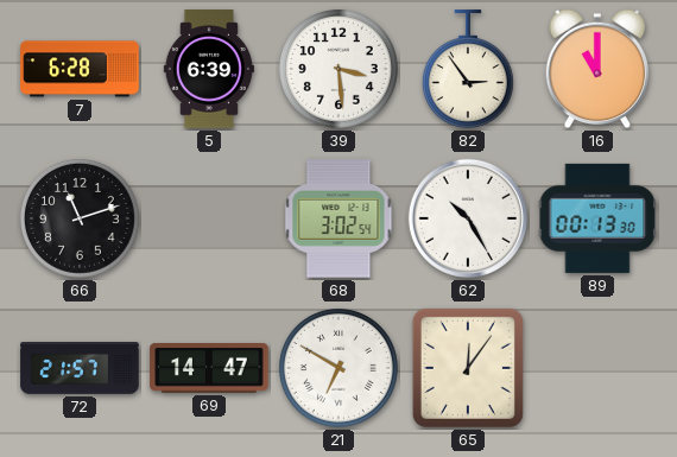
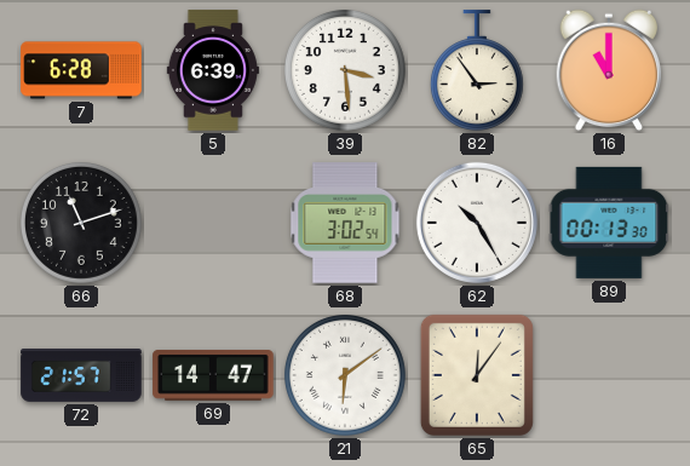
21: 6:50 -> 6:09
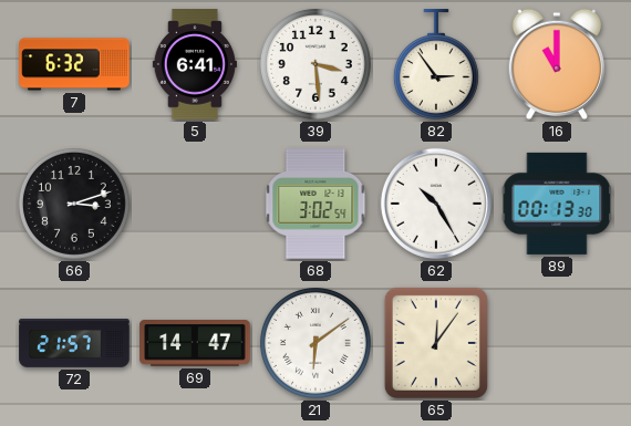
7: 6:28 -> 6:32
5: 6:39 -> 6:41
66: 11:12 -> 3:12
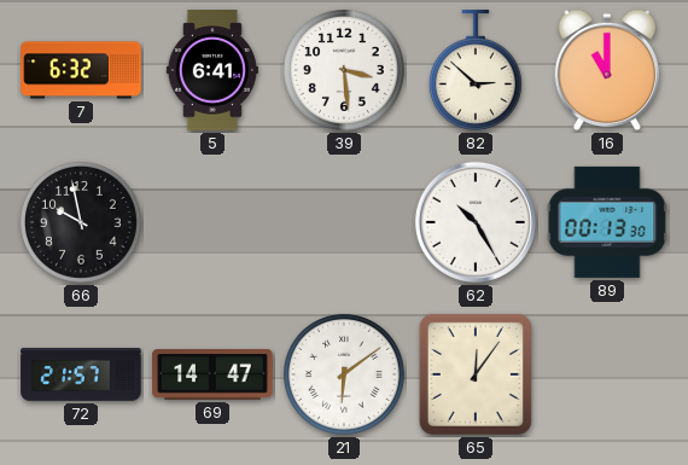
82: 2:54 -> 2:52
66: 3:12 -> 9:58
68: 3:02 -> none
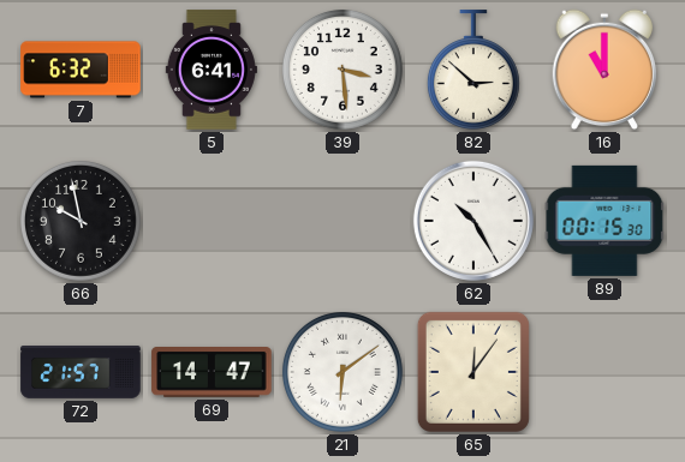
89: 00:13 -> 00:15
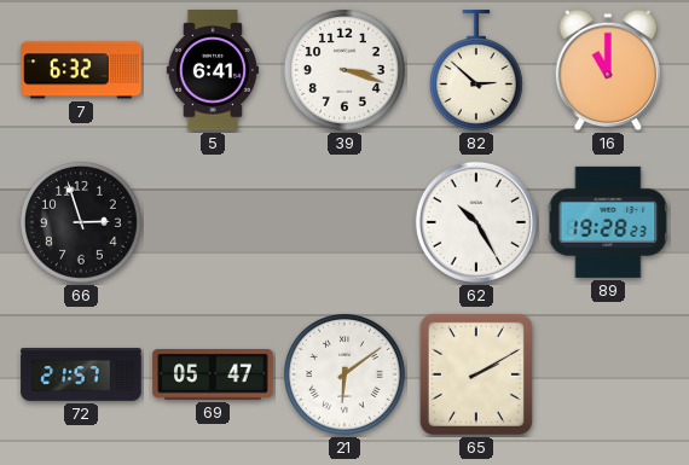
39: 3:29 -> 3:18
66: 9:58 -> 2:57
89: 00:15 -> 19:28
69: 14:47 -> 05:47
65: 12:06 -> 2:10
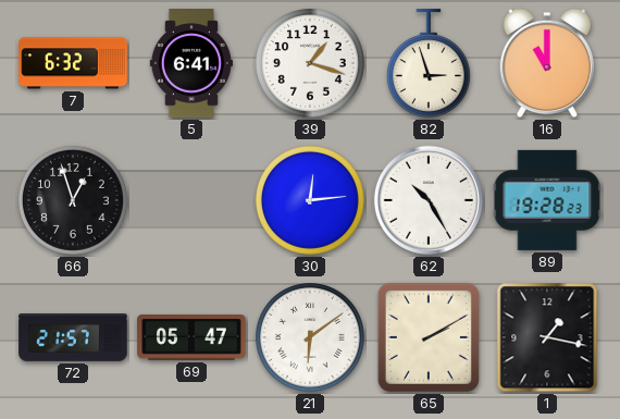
39: 3:18 -> 1:18
82: 2:52 -> 2:57
66: 2:57 -> 12:57
30: none -> 12:14
1: none -> 1:17
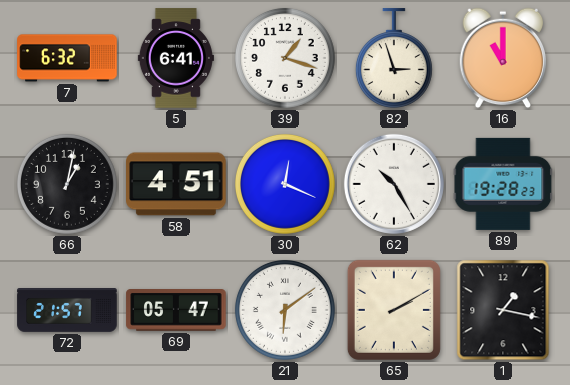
66: 12:57 -> 1:02
58: none -> 4:51
30: 12:14 -> 12:19
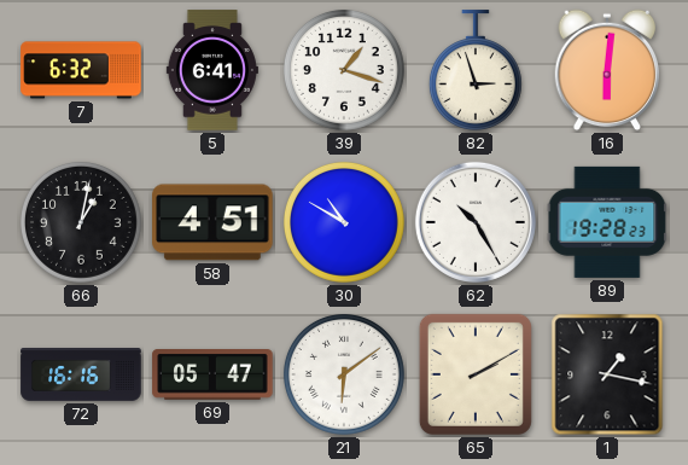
16: 11:00 -> 6:01
30: 12:19 -> 10:50
72: 21:57 -> 16:16
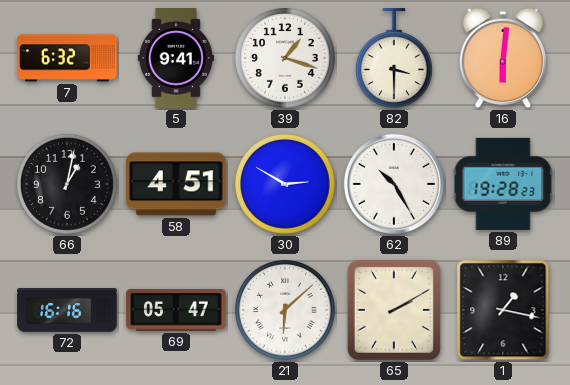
5: 6:41 -> 9:41
82: 2:57 -> 3:30
30: 10:50 -> 2:50
21: 6:09 -> 6:08
